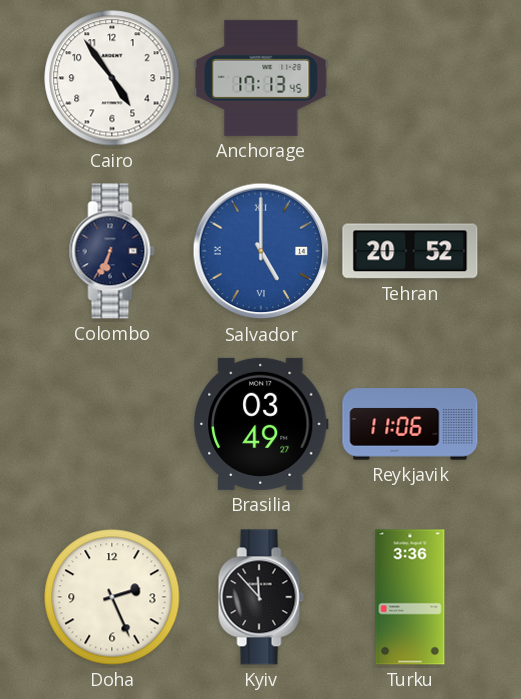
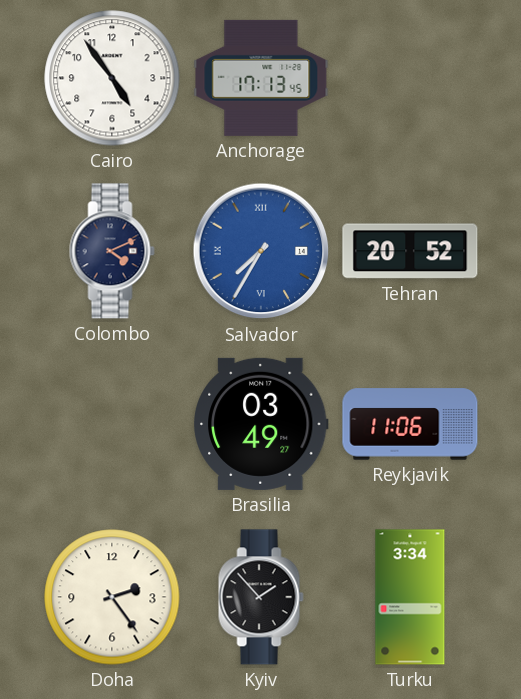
Colombo: 6:34 -> 4:11
Salvador: 5:00 -> 7:35
Doha: 2:26 -> 2:24
Kyiv: 11:53 -> 1:53
Turku: 3:36 -> 3:34
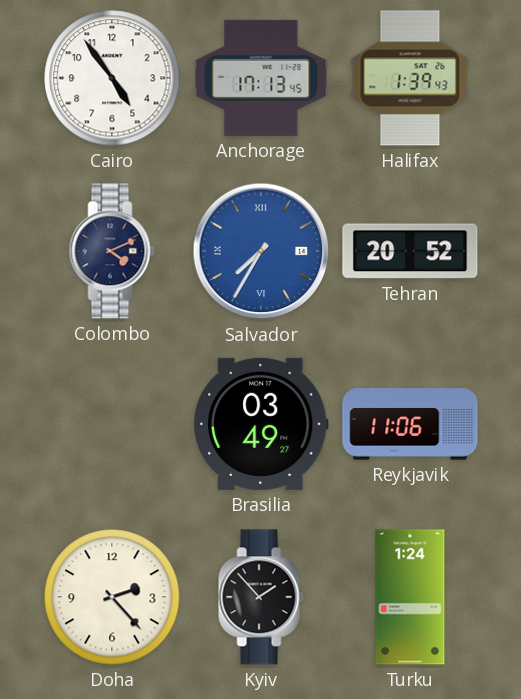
Halifax: none -> 1:39
Doha: 2:24 -> 2:23
Turku: 3:34 -> 1:24
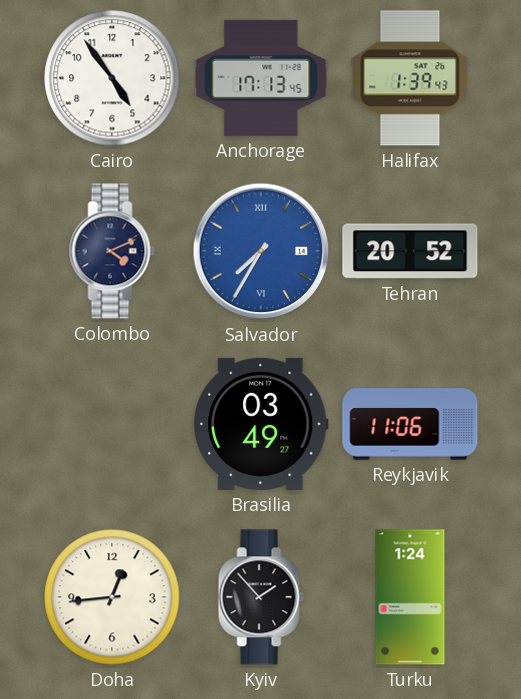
Doha: 2:23 -> 12:44
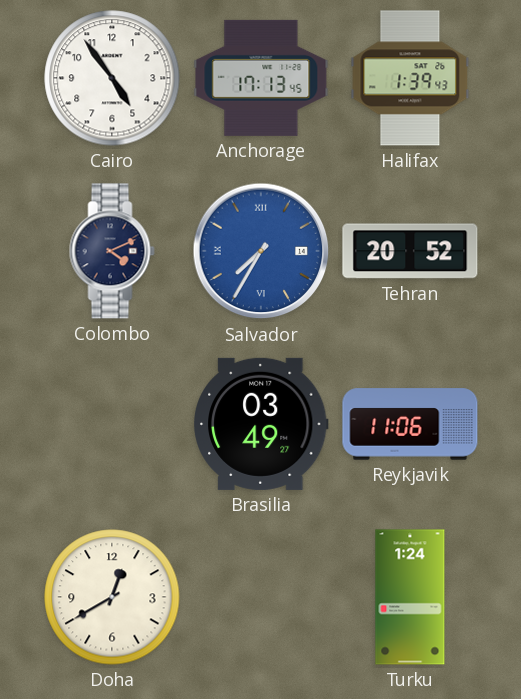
Doha: 12:44 -> 12:40
Kyiv: 1:53 -> none
